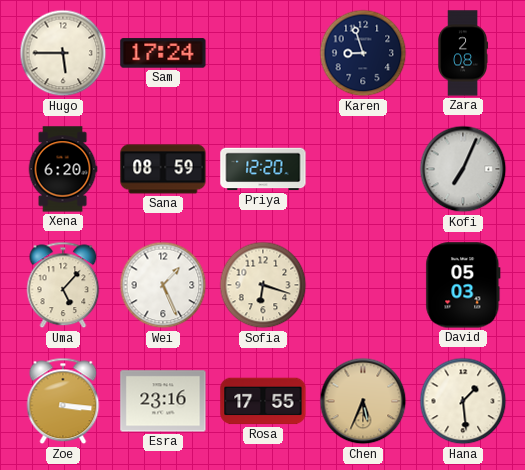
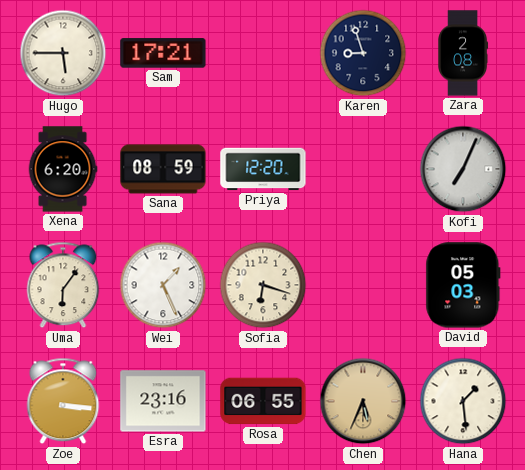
Sam: 17:24 -> 17:21
Uma: 5:07 -> 6:06
Rosa: 17:55 -> 06:55
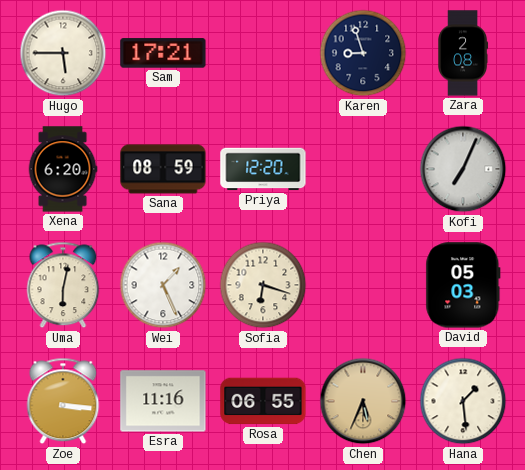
Uma: 6:06 -> 6:02
Esra: 23:16 -> 11:16
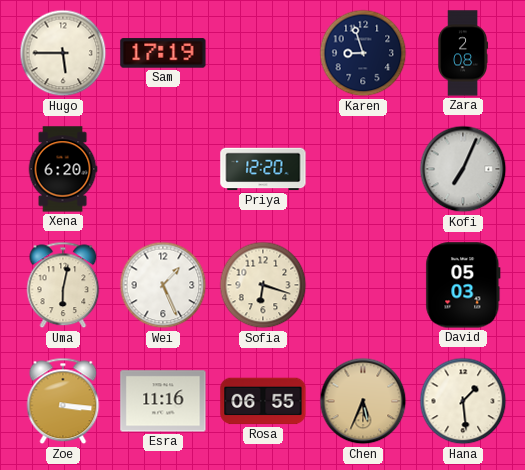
Sam: 17:21 -> 17:19
Sana: 08:59 -> none
